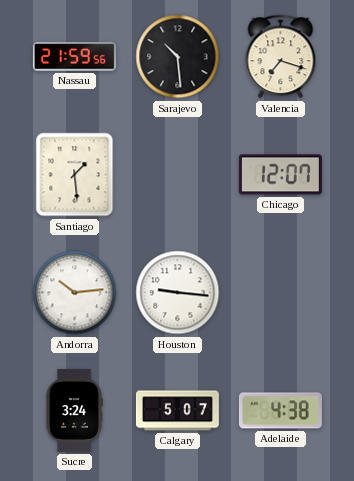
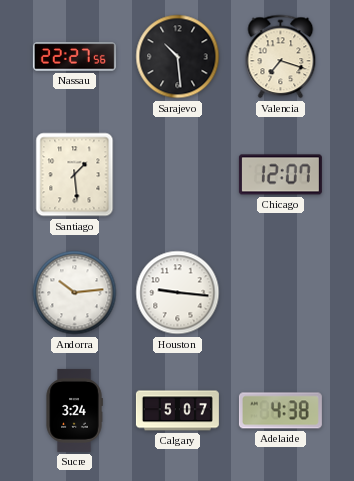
Nassau: 21:59 -> 22:27
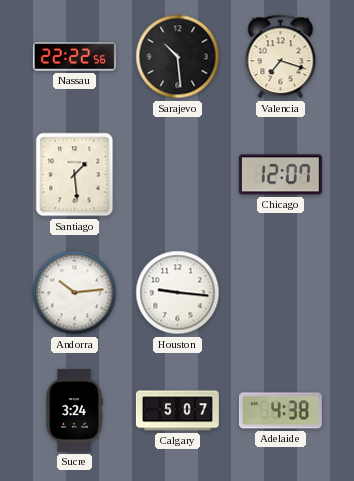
Nassau: 22:27 -> 22:22
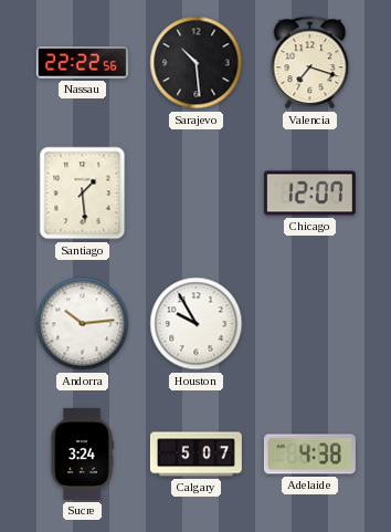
Houston: 9:16 -> 9:55
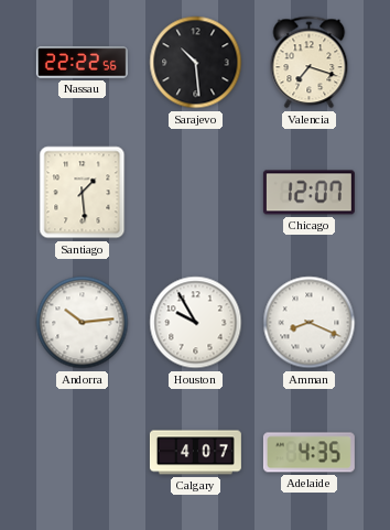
Amman: none -> 8:19
Sucre: 3:24 -> none
Calgary: 5:07 -> 4:07
Adelaide: 4:38 -> 4:35
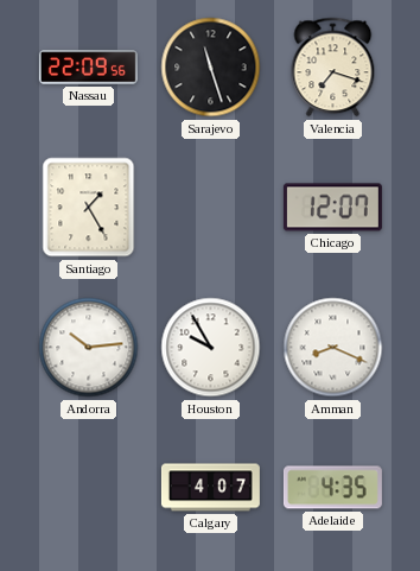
Nassau: 22:22 -> 22:09
Sarajevo: 10:29 -> 11:27
Santiago: 1:29 -> 1:25
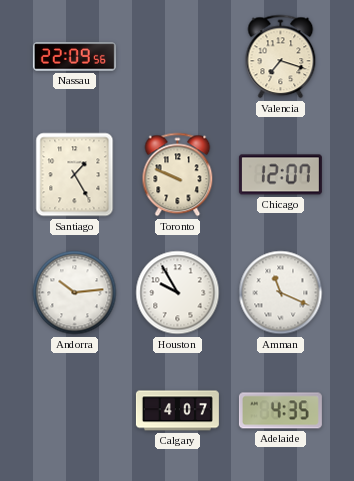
Sarajevo: 11:27 -> none
Toronto: none -> 9:49
Amman: 8:19 -> 11:19
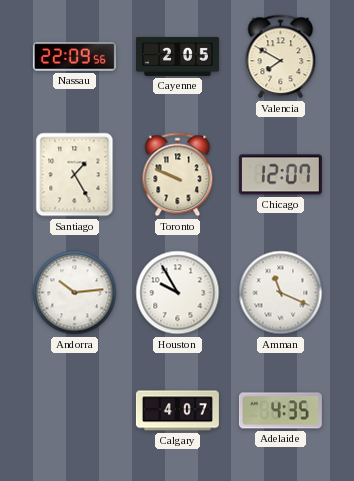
Cayenne: none -> 2:05
Valencia: 7:18 -> 7:50
